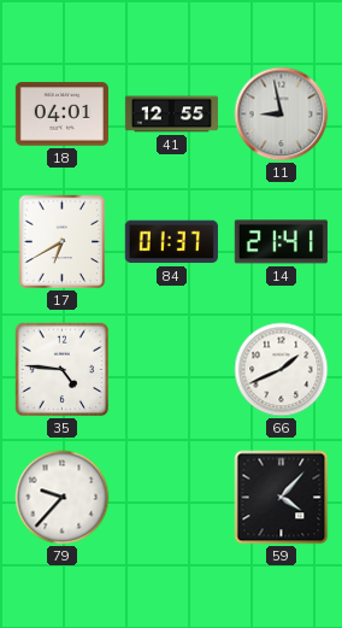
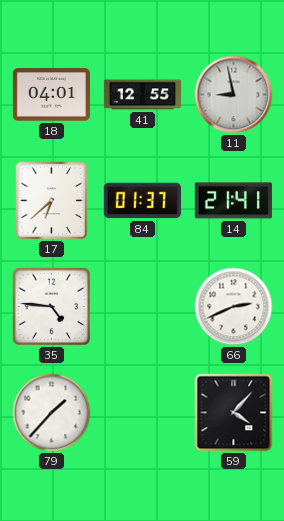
17: 6:40 -> 6:38
66: 1:41 -> 2:41
79: 9:37 -> 1:37
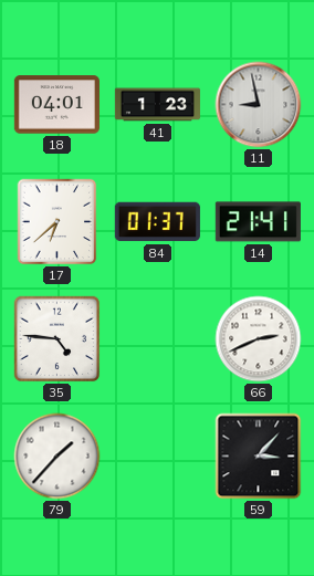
41: 12:55 -> 1:23
59: 4:07 -> 3:07
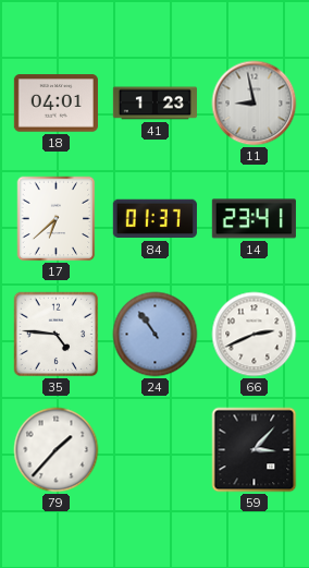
14: 21:41 -> 23:41
24: none -> 10:54
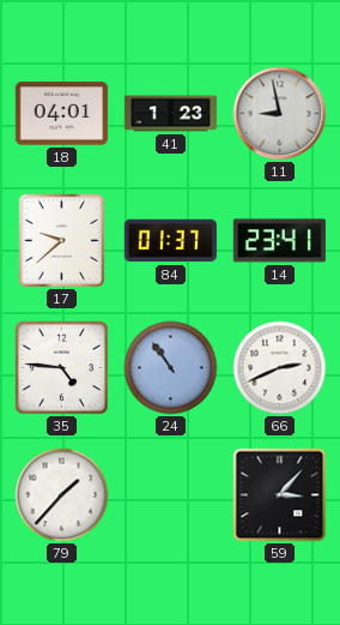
17: 6:38 -> 9:38
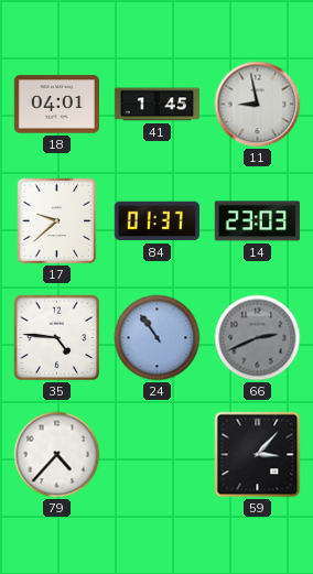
41: 1:23 -> 1:45
14: 23:41 -> 23:03
66 dial: white -> grey
79: 1:37 -> 4:37
